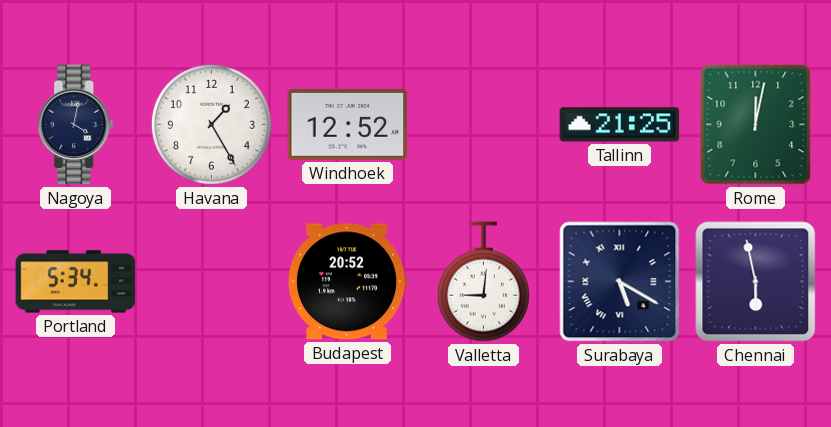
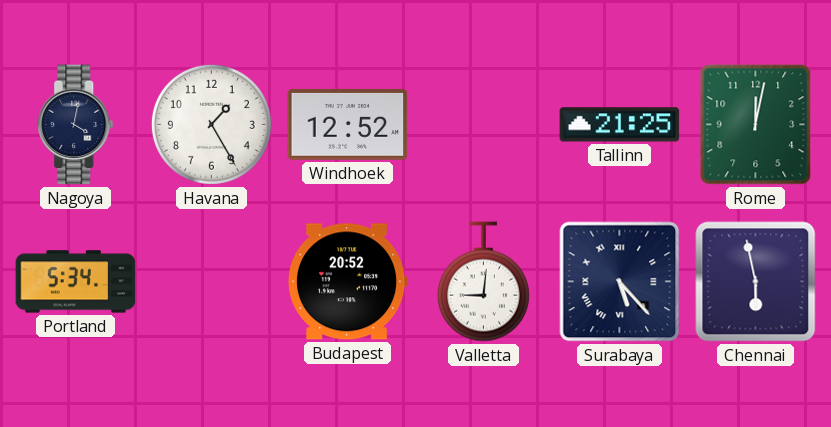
Surabaya: 5:20 -> 5:23
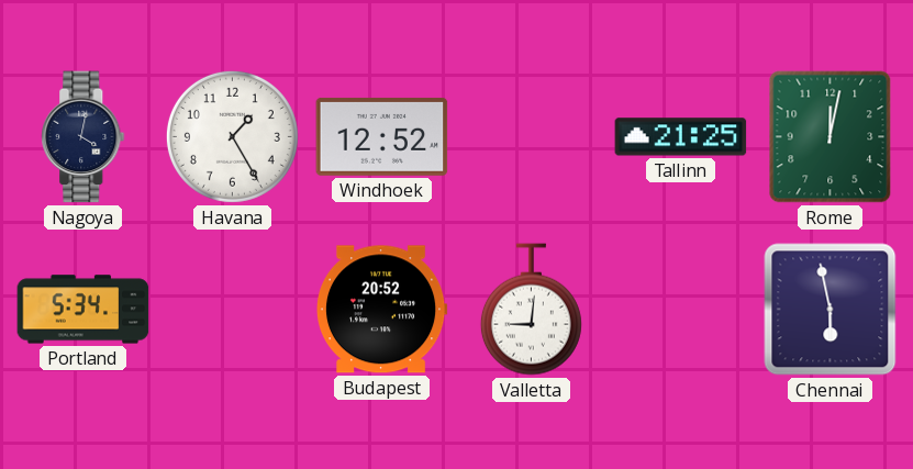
Surabaya: 5:23 -> none
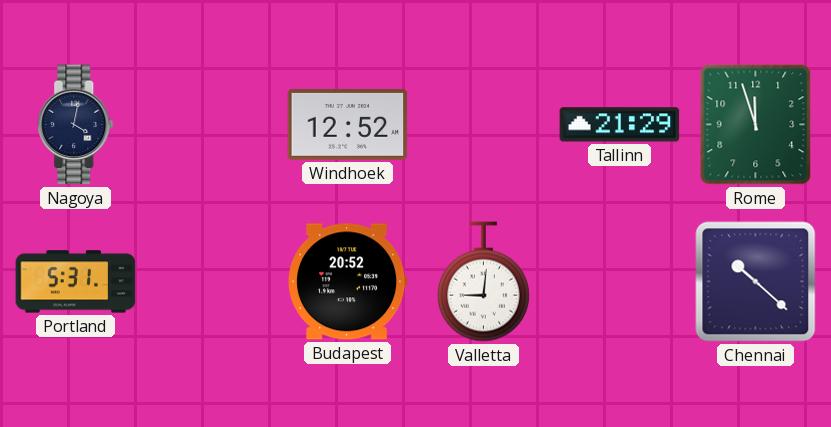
Havana: 1:25 -> none
Tallinn: 21:25 -> 21:29
Rome: 12:02 -> 11:57
Portland: 5:34 -> 5:31
Chennai: 5:58 -> 10:22
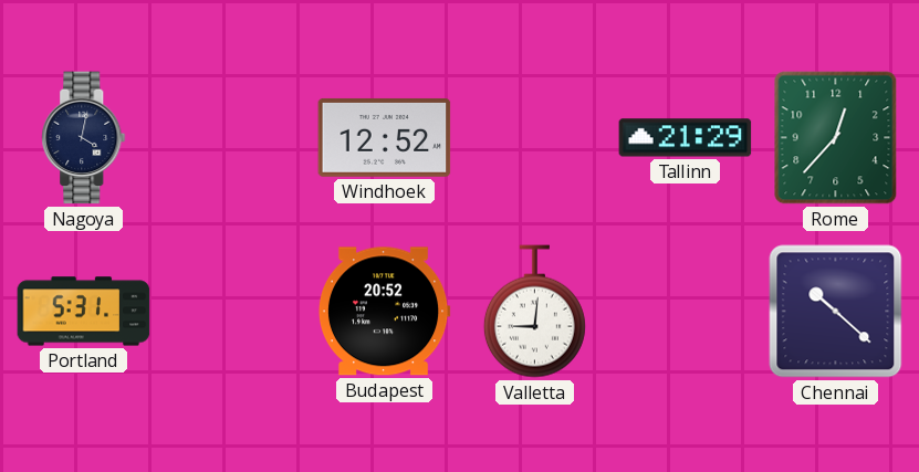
Rome: 11:57 -> 12:37
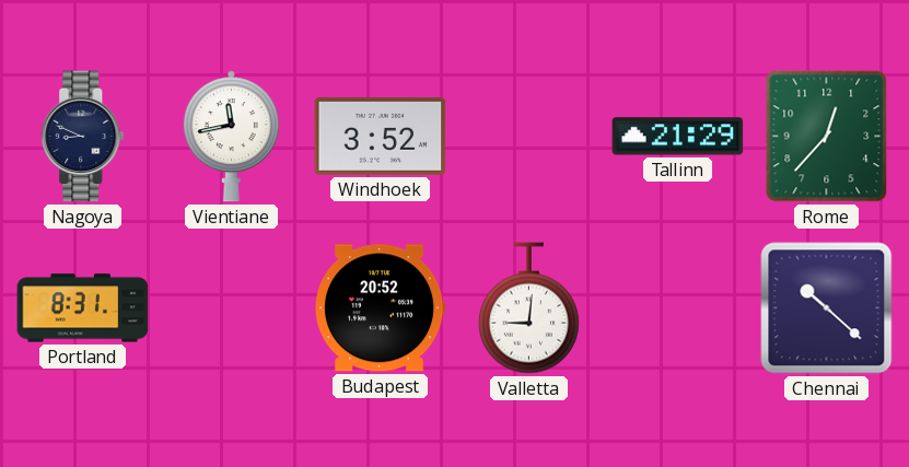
Nagoya: 4:02 -> 8:49
Vientiane: none -> 11:43
Windhoek: 12:52 -> 3:52
Portland: 5:31 -> 8:31
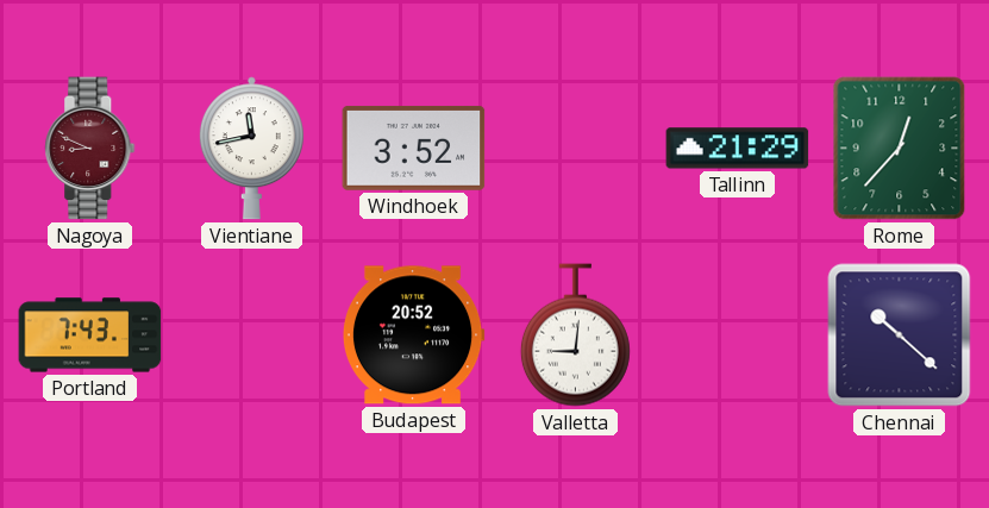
Nagoya dial: navy -> burgundy
Portland: 8:31 -> 7:43
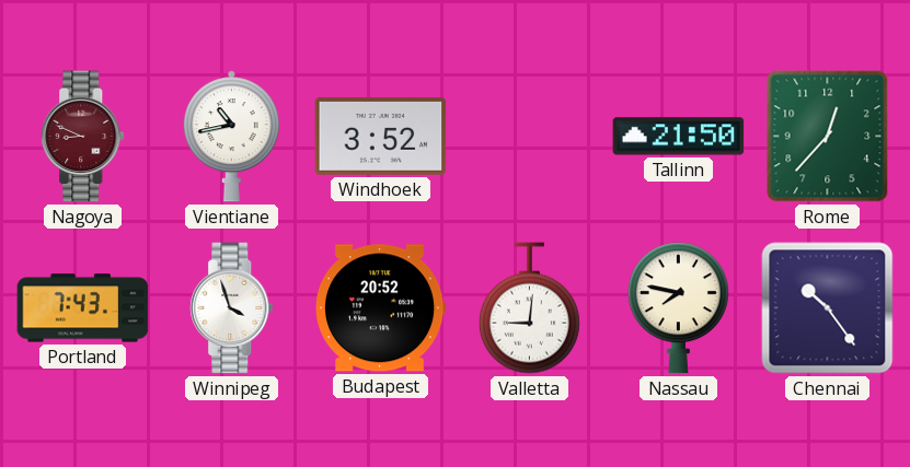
Vientiane: 11:43 -> 10:43
Tallinn: 21:29 -> 21:50
Winnipeg: none -> 3:57
Nassau: none -> 7:47
Chennai: 10:22 -> 10:24
